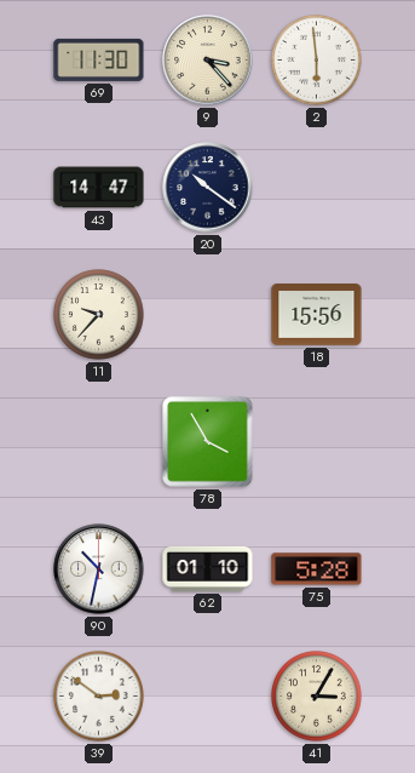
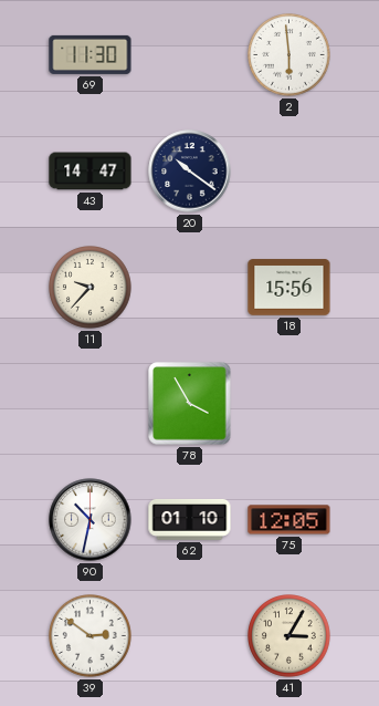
9: 3:23 -> none
75: 5:28 -> 12:05
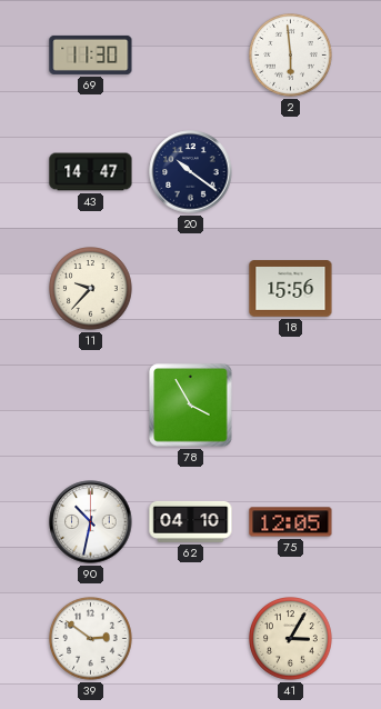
62: 01:10 -> 04:10
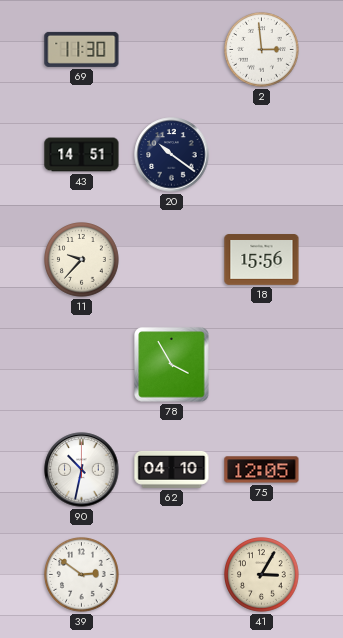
2: 5:59 -> 2:59
43: 14:47 -> 14:51
